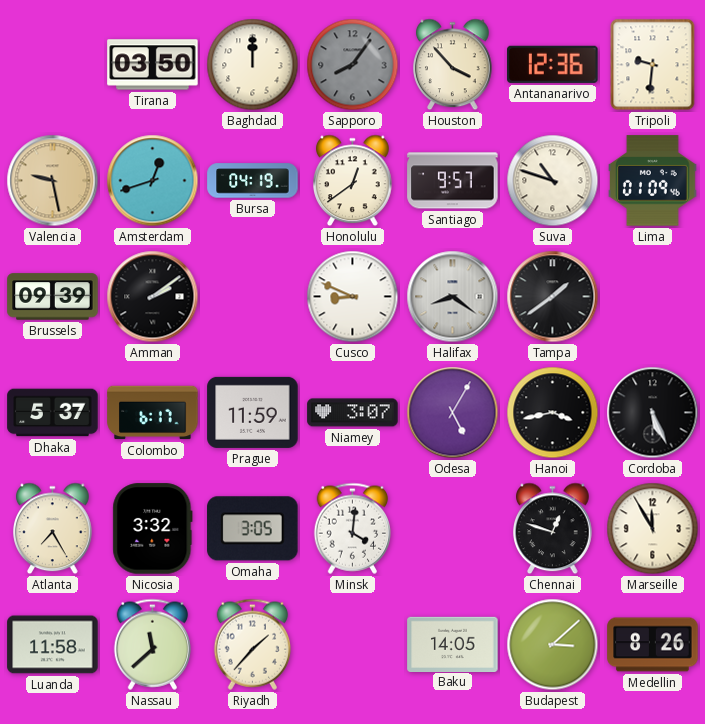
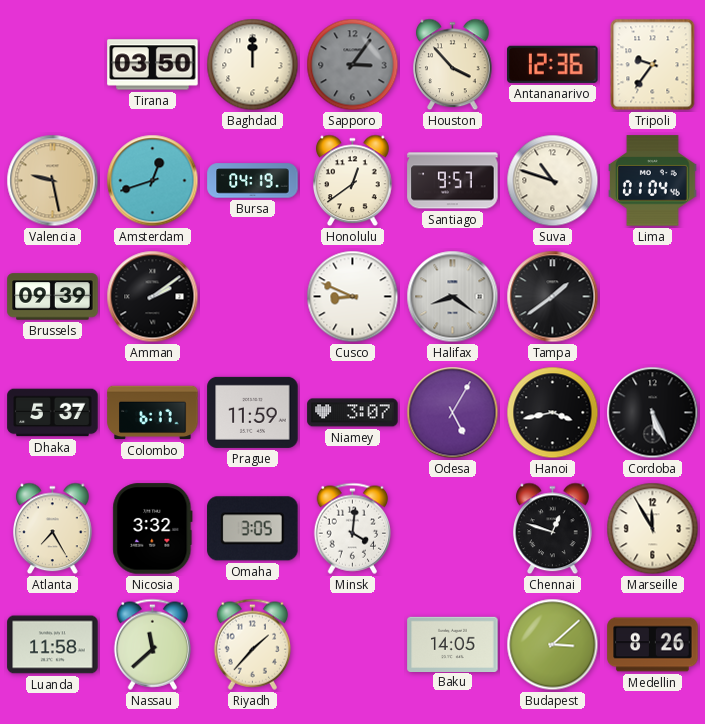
Sapporo: 8:06 -> 3:06
Tripoli: 9:31 -> 9:36
Lima: 01:09 -> 01:04
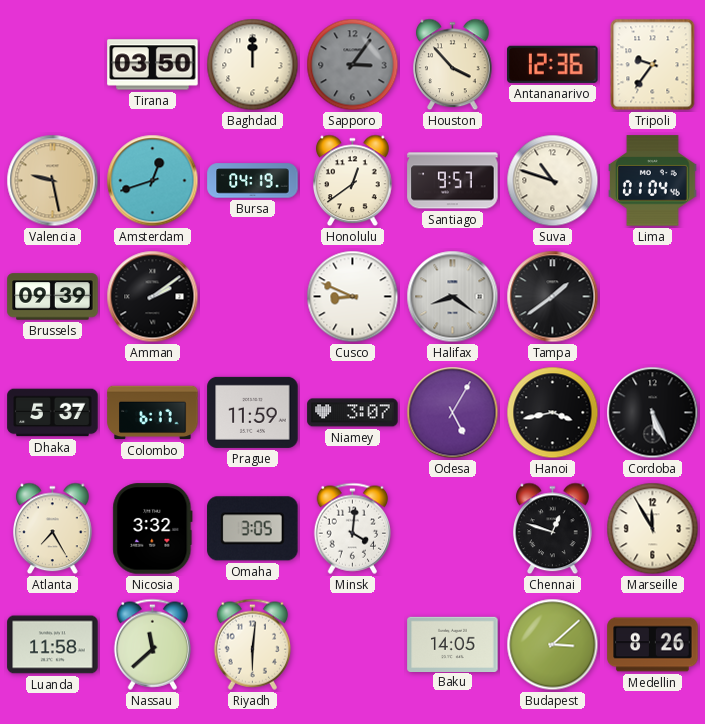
Riyadh: 1:37 -> 6:01
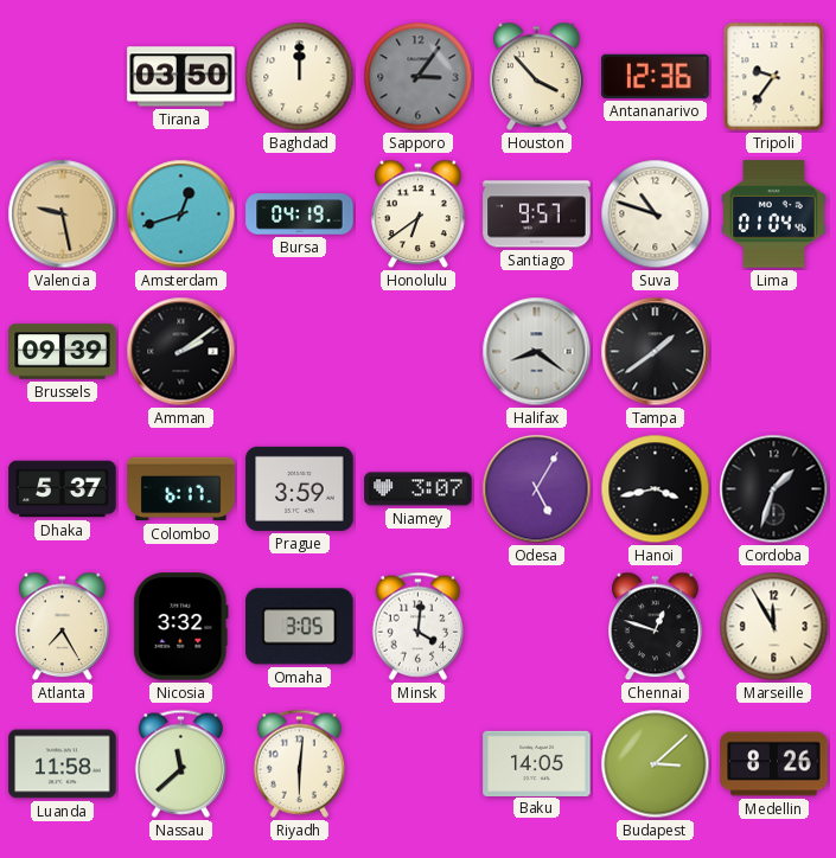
Honolulu: 12:39 -> 6:39
Cusco: 8:49 -> none
Prague: 11:59 -> 3:59
Cordoba: 5:26 -> 1:33
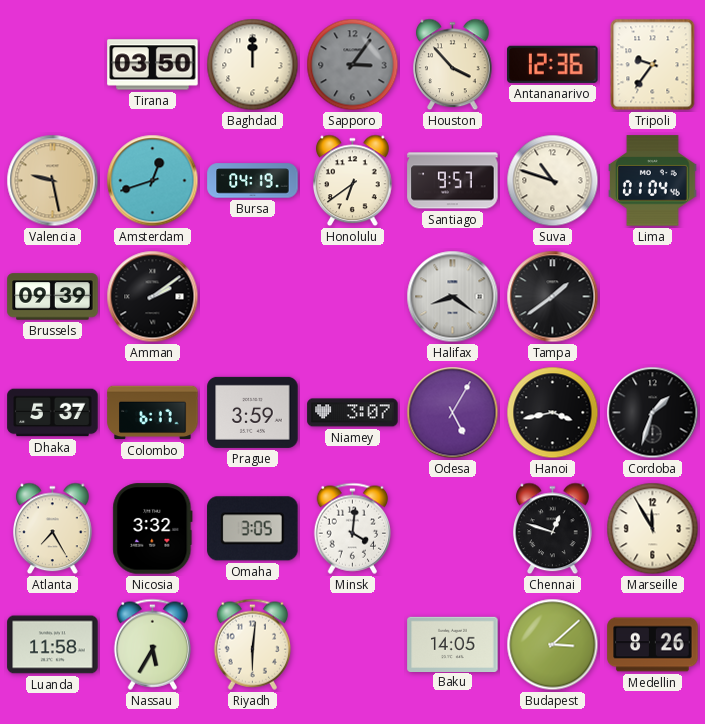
Nassau: 11:38 -> 5:35
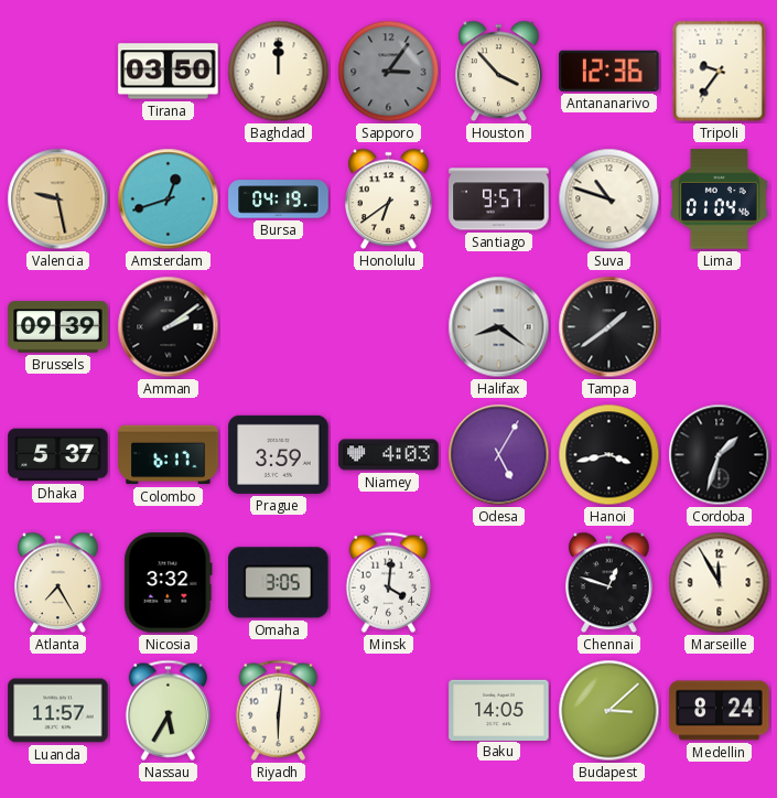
Niamey: 3:07 -> 4:03
Luanda: 11:58 -> 11:57
Medellin: 8:26 -> 8:24
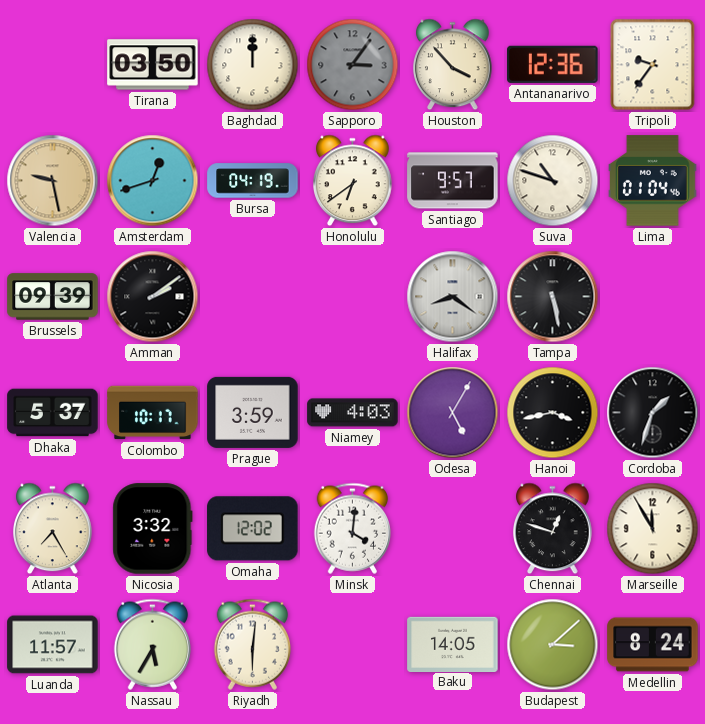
Tampa: 1:39 -> 5:28
Colombo: 6:17 -> 10:17
Omaha: 3:05 -> 12:02
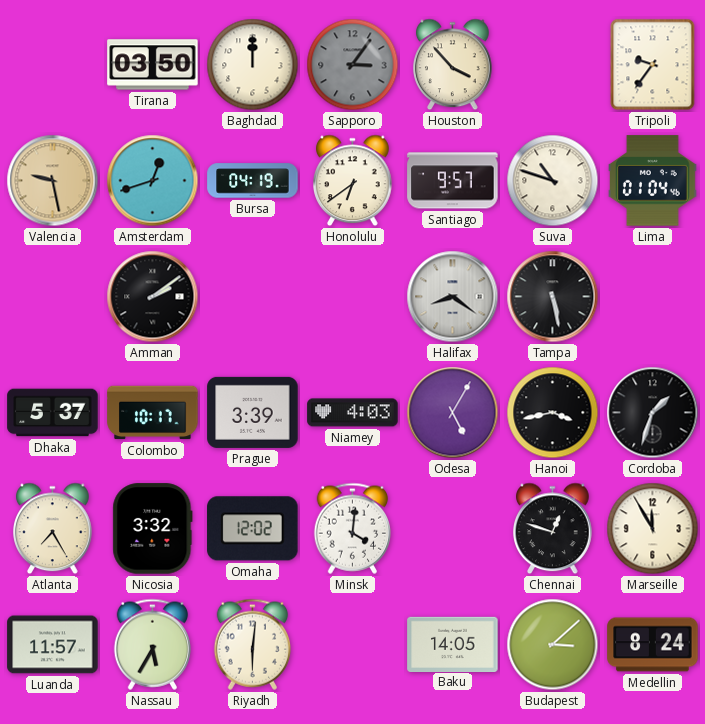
Antananarivo: 12:36 -> none
Brussels: 09:39 -> none
Prague: 3:59 -> 3:39
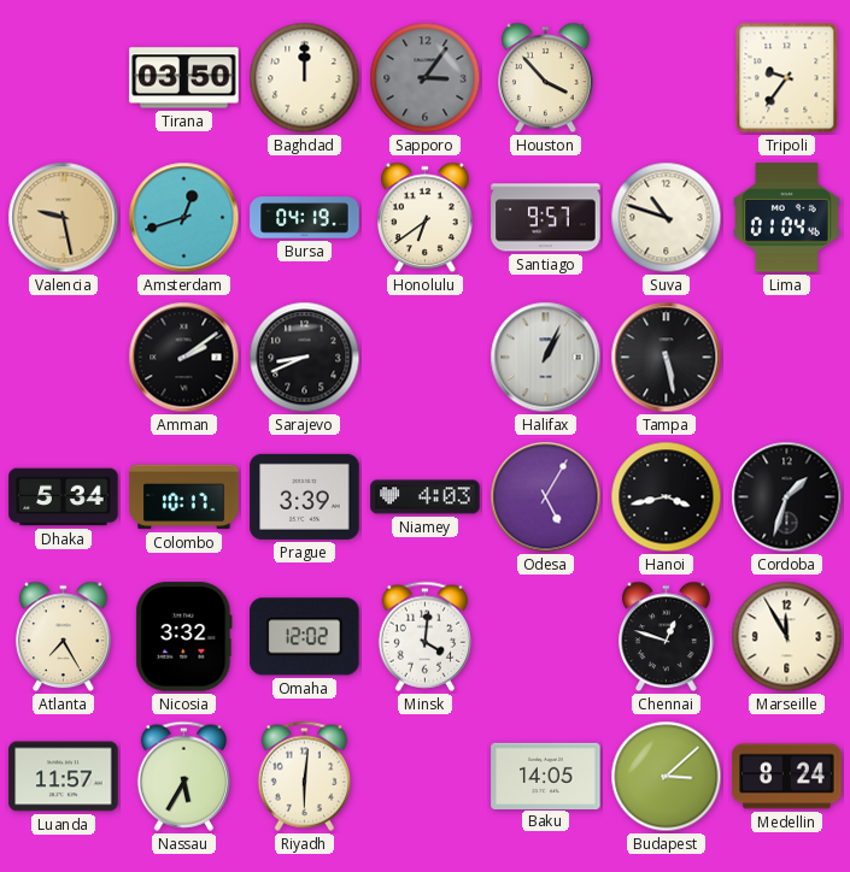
Sarajevo: none -> 8:41
Halifax: 8:21 -> 1:04
Dhaka: 5:37 -> 5:34
